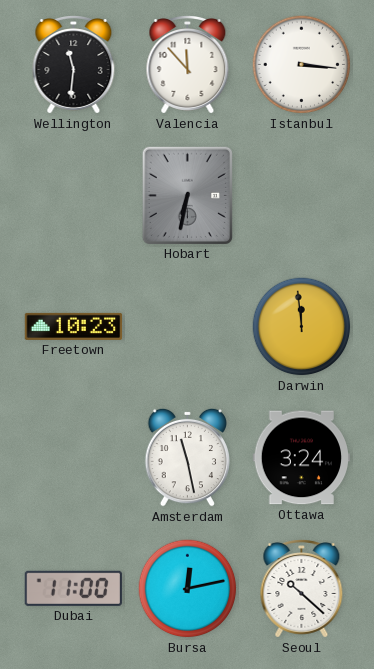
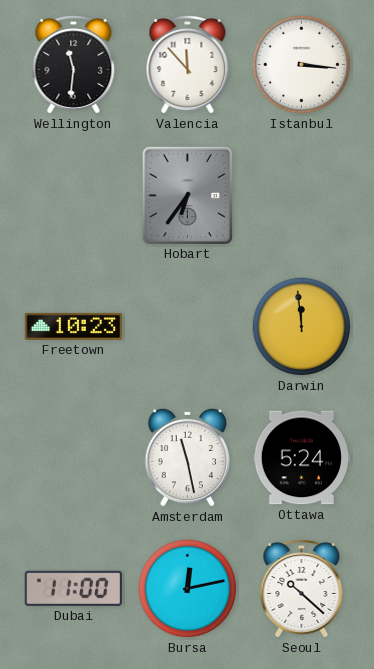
Hobart: 6:32 -> 6:36
Ottawa: 3:24 -> 5:24
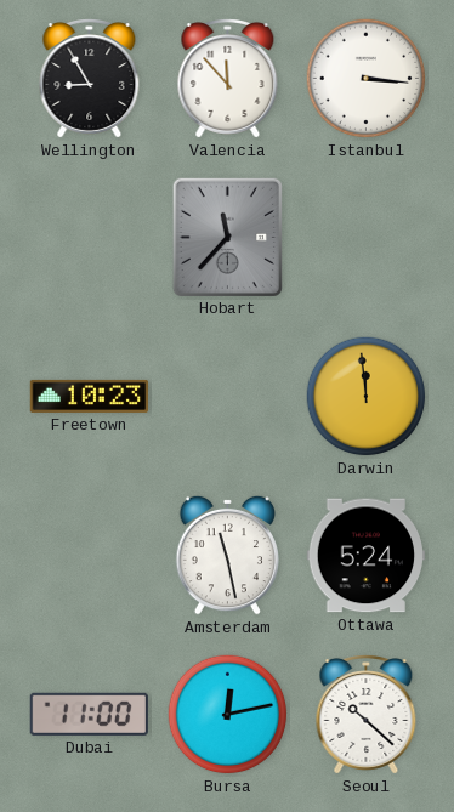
Wellington: 11:31 -> 8:55
Hobart: 6:36 -> 11:37
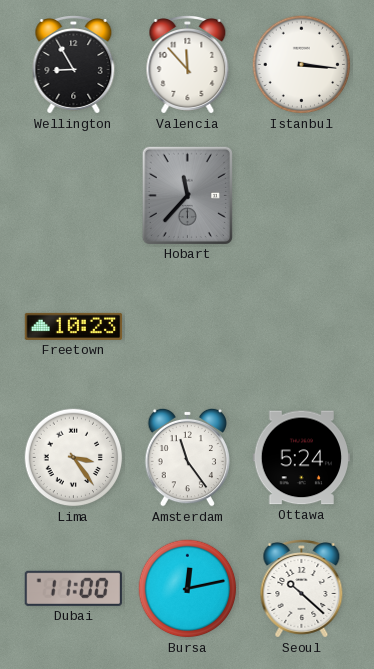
Darwin: 11:59 -> none
Lima: none -> 3:24
Amsterdam: 11:28 -> 11:24
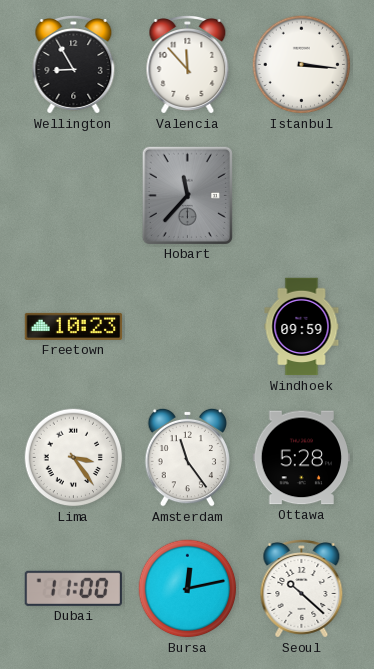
Windhoek: none -> 09:59
Ottawa: 5:24 -> 5:28
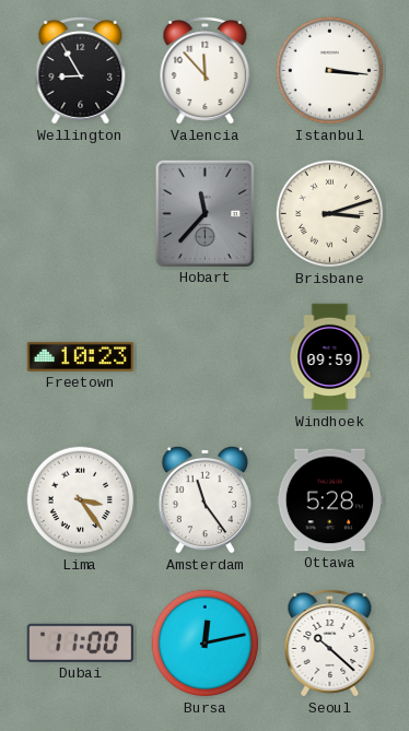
Brisbane: none -> 3:12
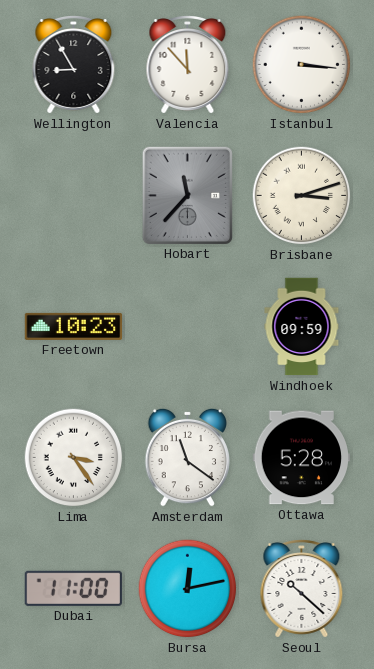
Amsterdam: 11:24 -> 11:21
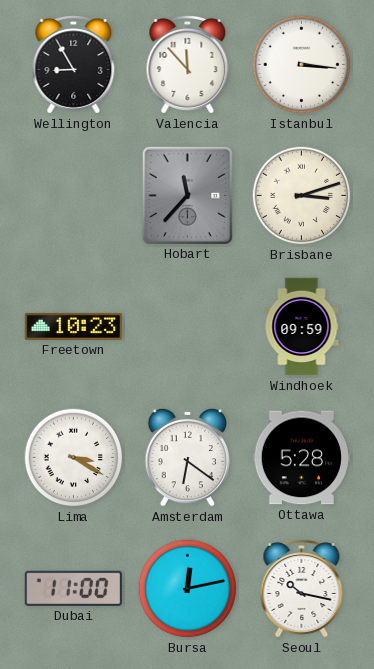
Lima: 3:24 -> 3:20
Amsterdam: 11:21 -> 6:21
Seoul: 10:22 -> 10:17
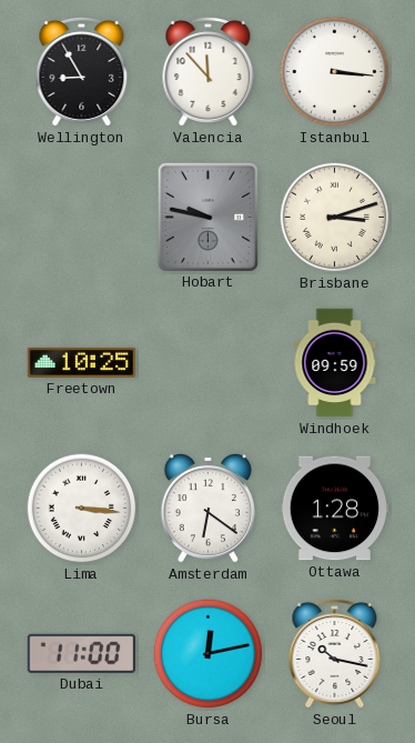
Hobart: 11:37 -> 9:47
Freetown: 10:23 -> 10:25
Lima: 3:20 -> 3:16
Ottawa: 5:28 -> 1:28
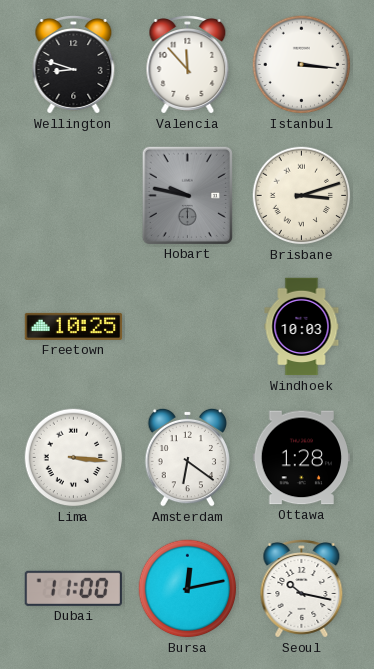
Wellington: 8:55 -> 8:48
Windhoek: 09:59 -> 10:03
